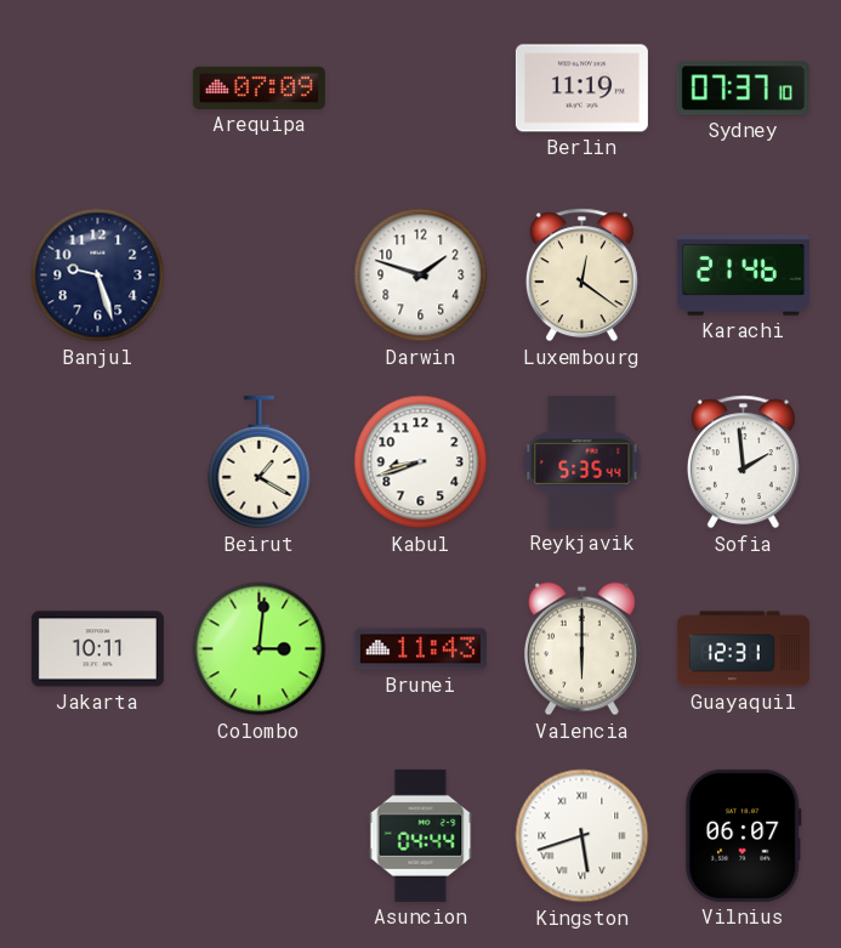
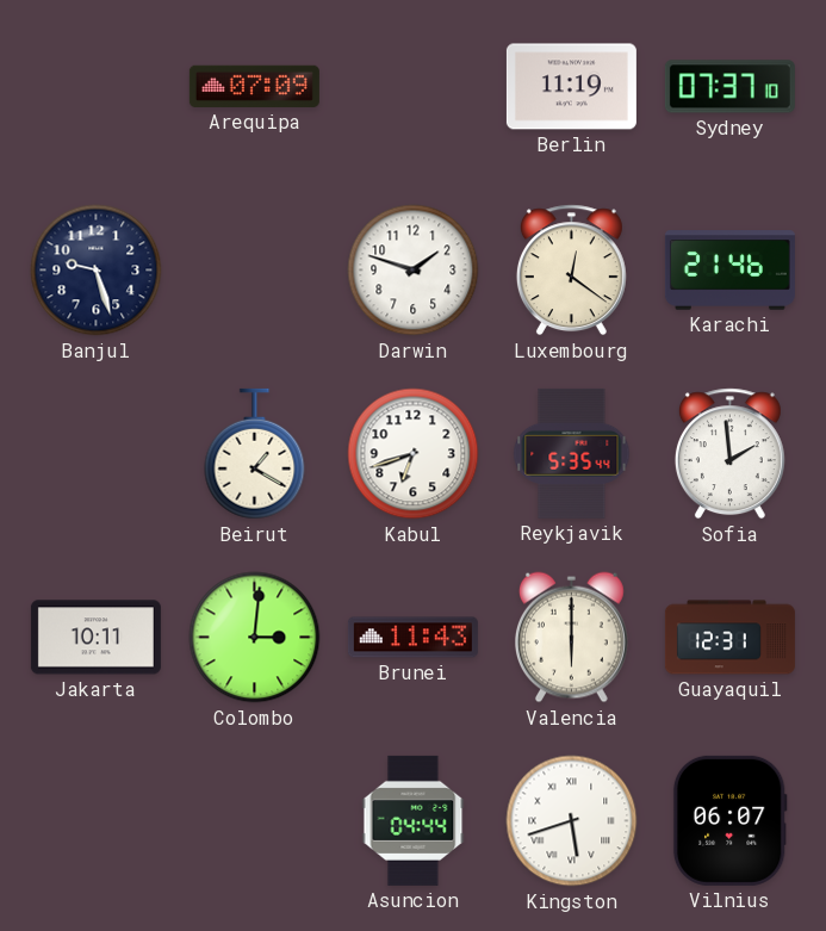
Kabul: 8:42 -> 6:42
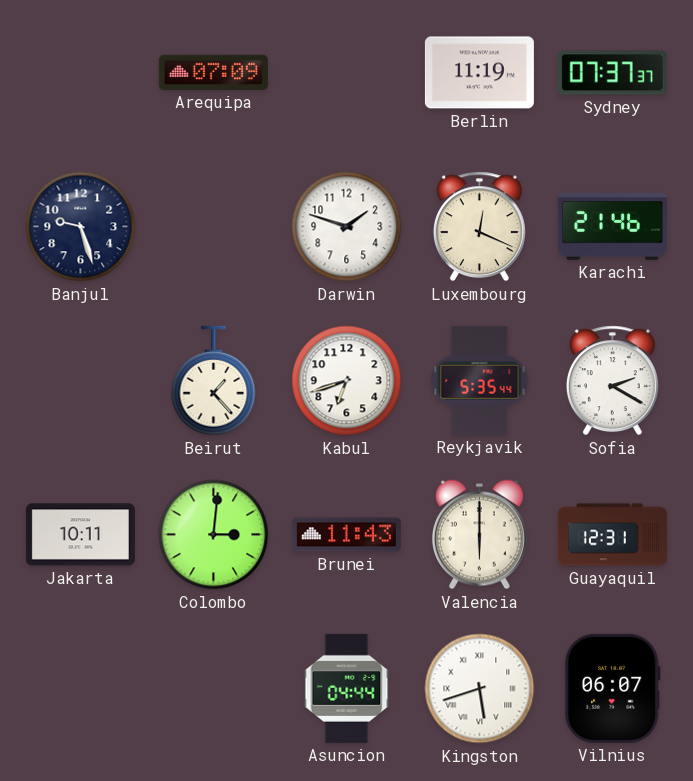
Sydney: 07:37:10 -> 07:37:37
Luxembourg: 12:21 -> 12:19
Beirut: 1:20 -> 1:23
Sofia: 1:59 -> 2:20
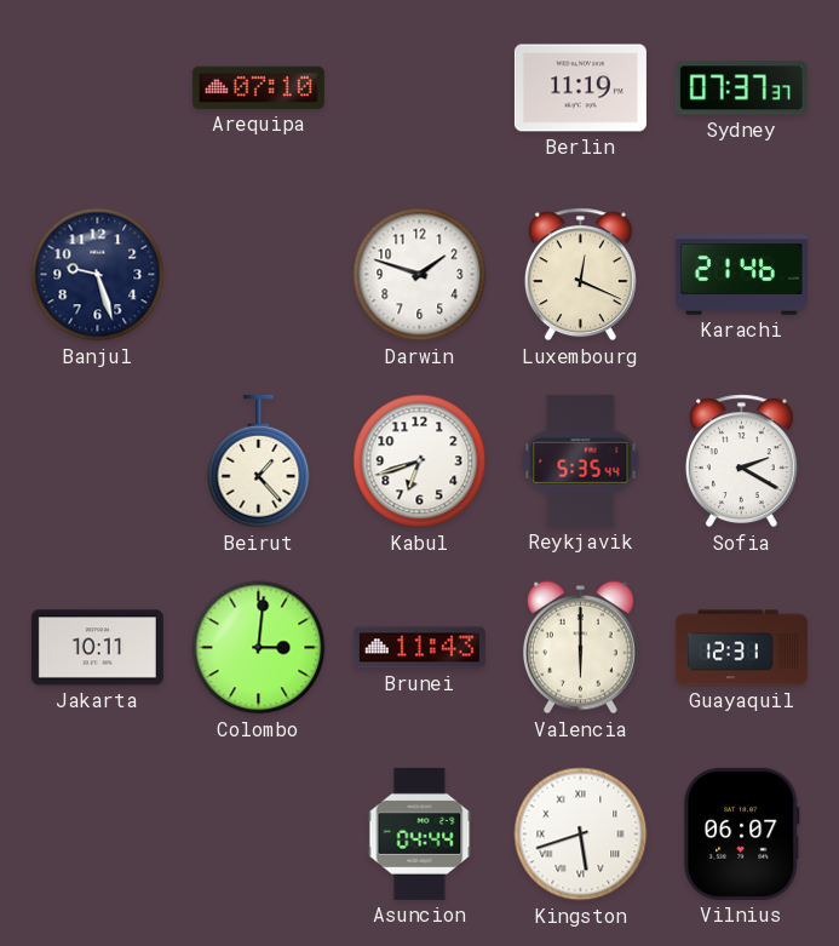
Arequipa: 07:09 -> 07:10
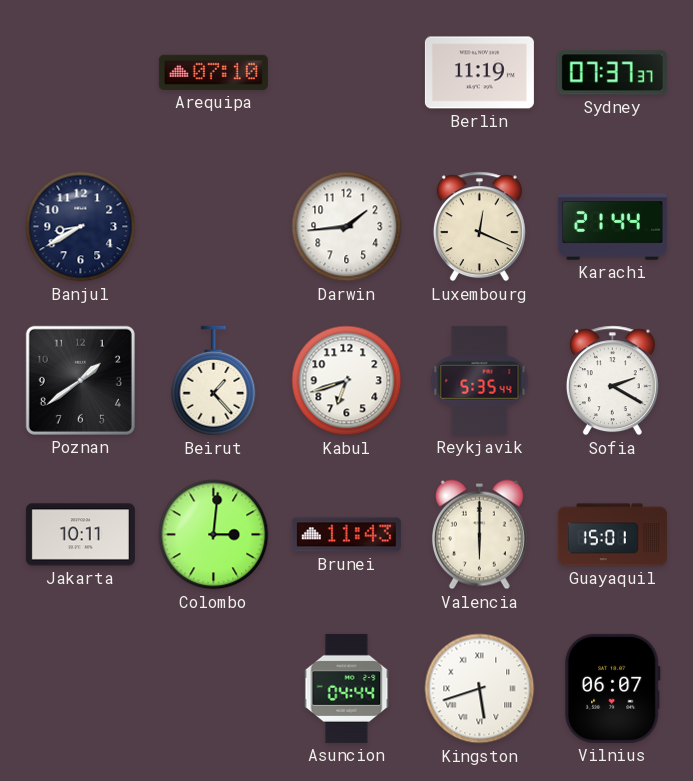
Banjul: 9:27 -> 8:40
Darwin: 1:48 -> 1:44
Karachi: 21:46 -> 21:44
Poznan: none -> 1:39
Guayaquil: 12:31 -> 15:01
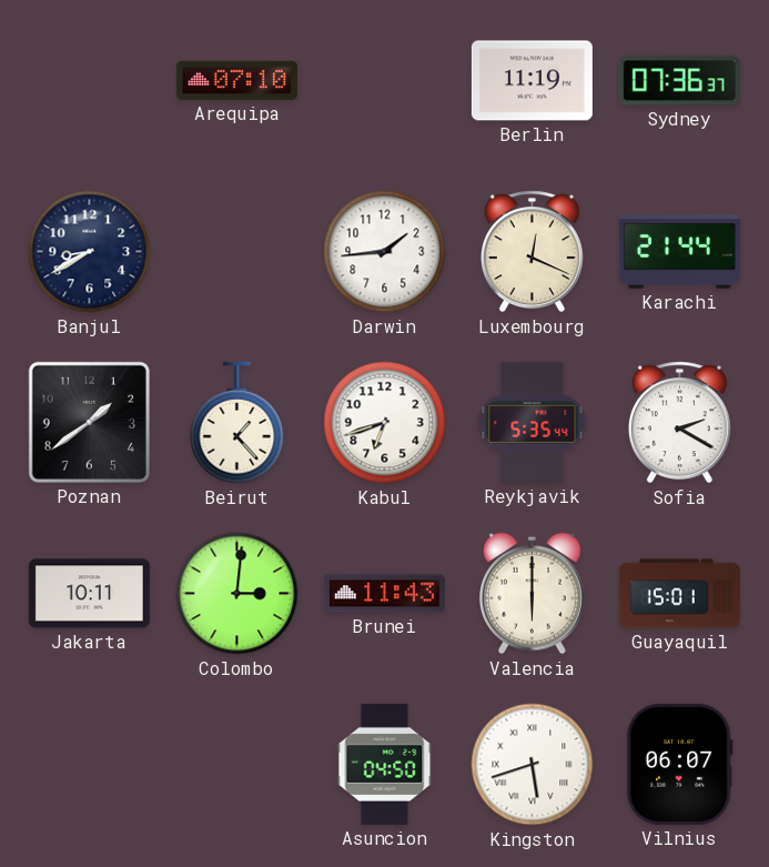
Sydney: 07:37 -> 07:36
Asuncion: 04:44 -> 04:50
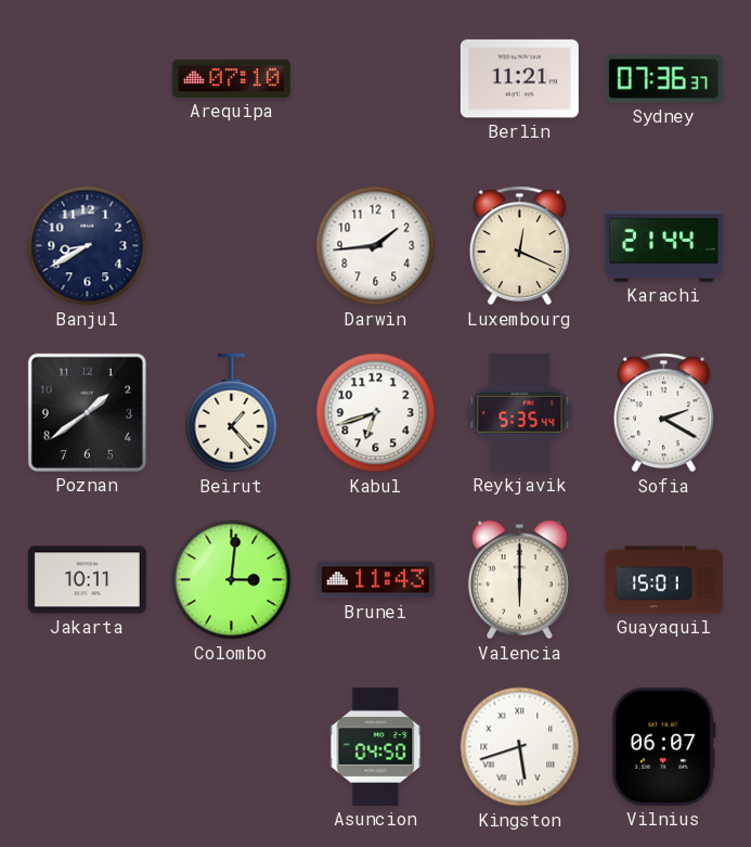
Berlin: 11:19 -> 11:21
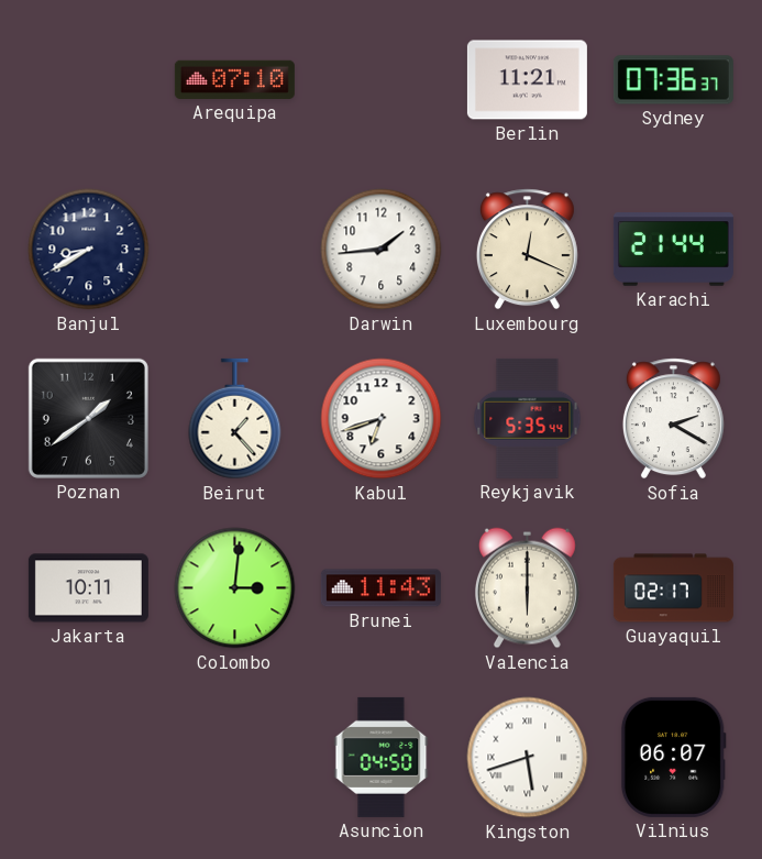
Guayaquil: 15:01 -> 02:17
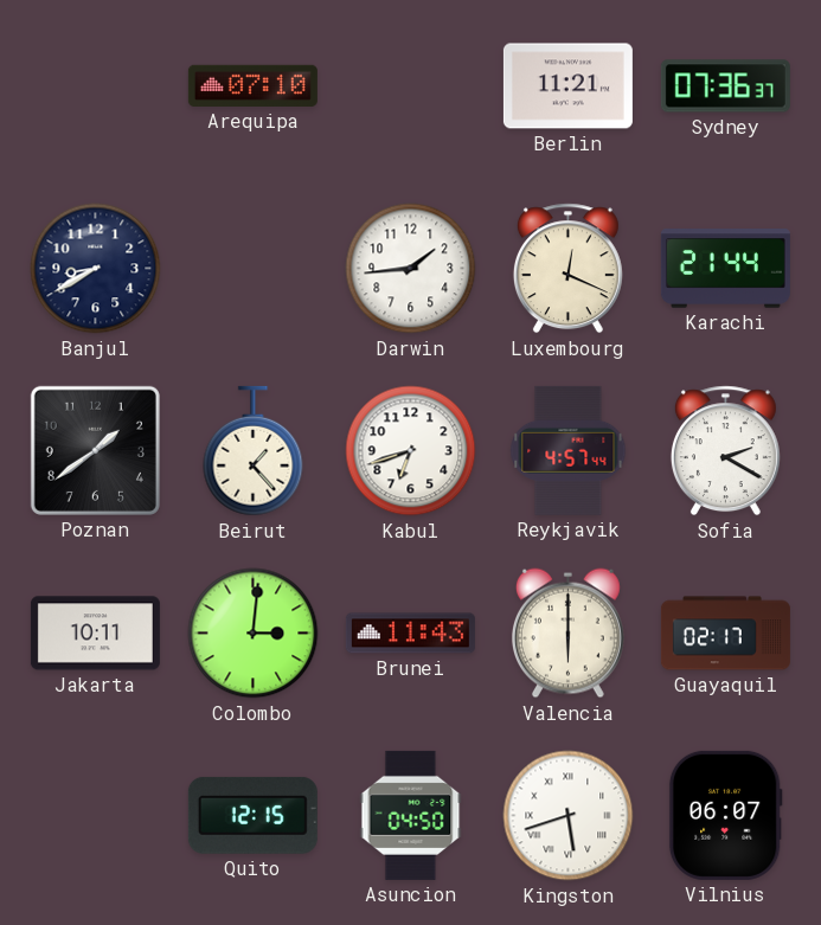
Reykjavik: 5:35 -> 4:57
Quito: none -> 12:15
